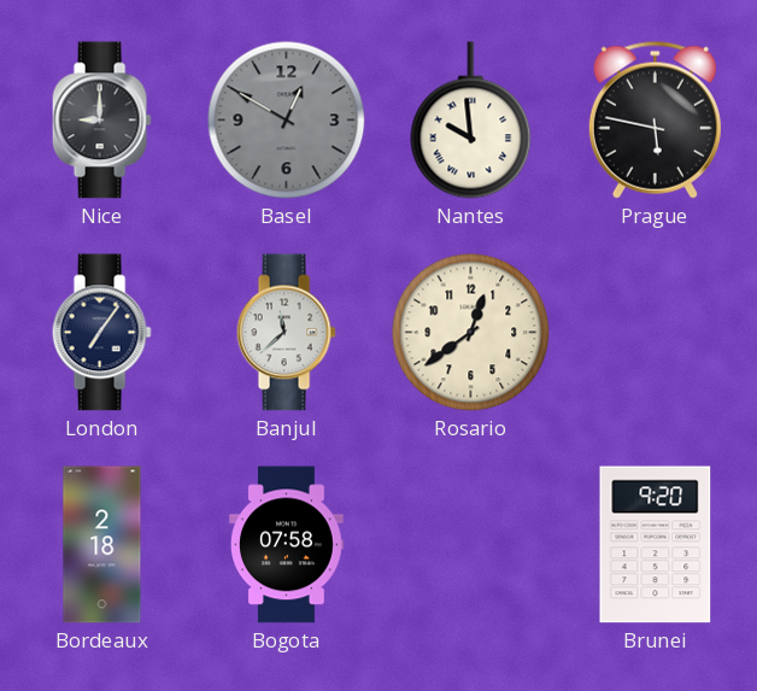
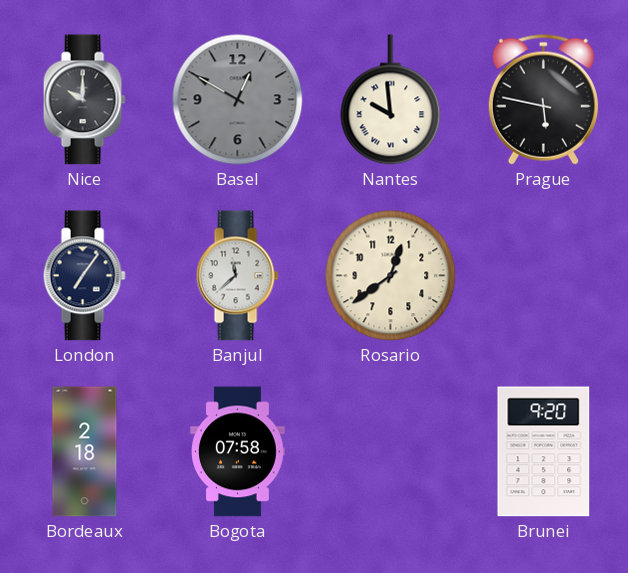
Nice: 9:00 -> 10:00
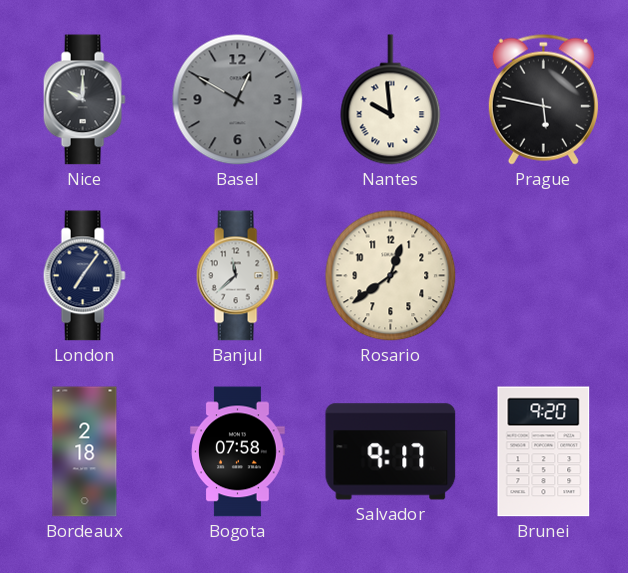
Salvador: none -> 9:17
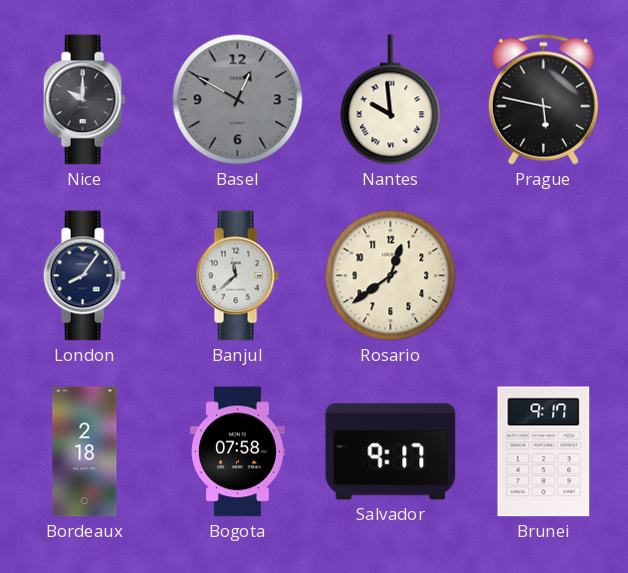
London: 7:06 -> 8:06
Brunei: 9:20 -> 9:17
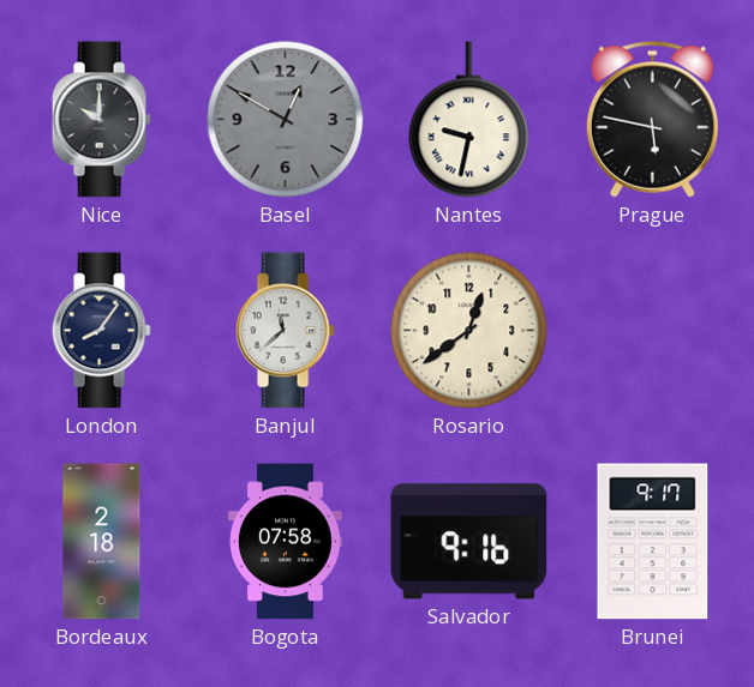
Nantes: 9:59 -> 9:32
Salvador: 9:17 -> 9:16
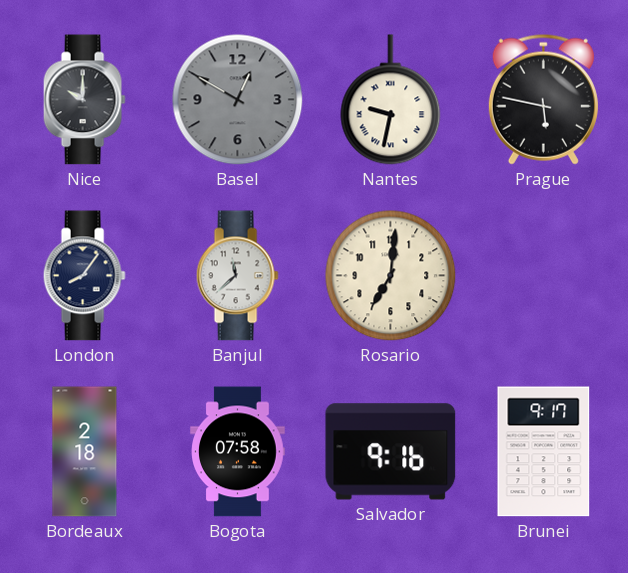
Rosario: 12:39 -> 7:01
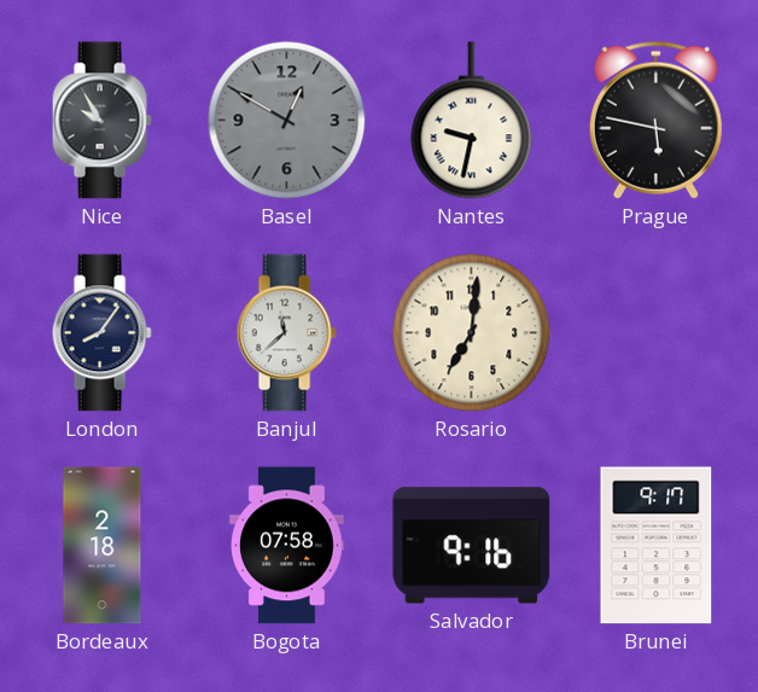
Nice: 10:00 -> 9:55
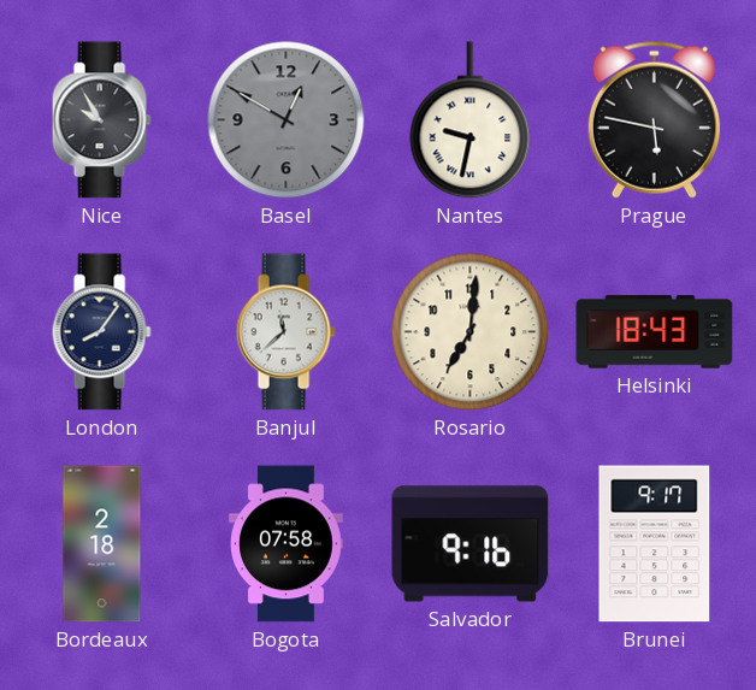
Helsinki: none -> 18:43
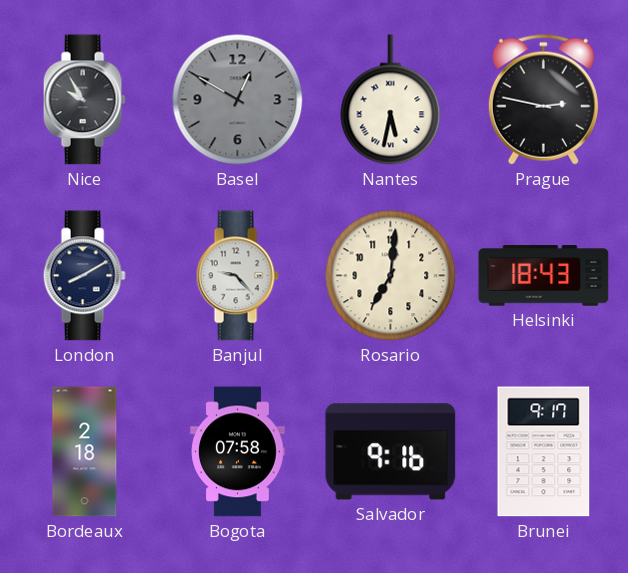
Nantes: 9:32 -> 5:32
Prague: 5:47 -> 2:47
London: 8:06 -> 8:10
Banjul: 11:38 -> 9:23
